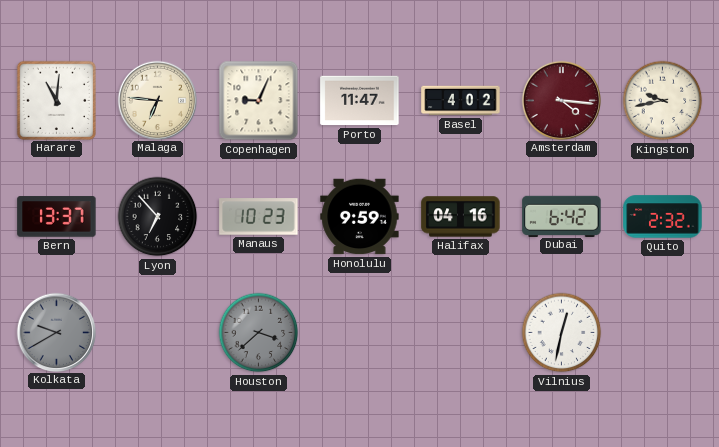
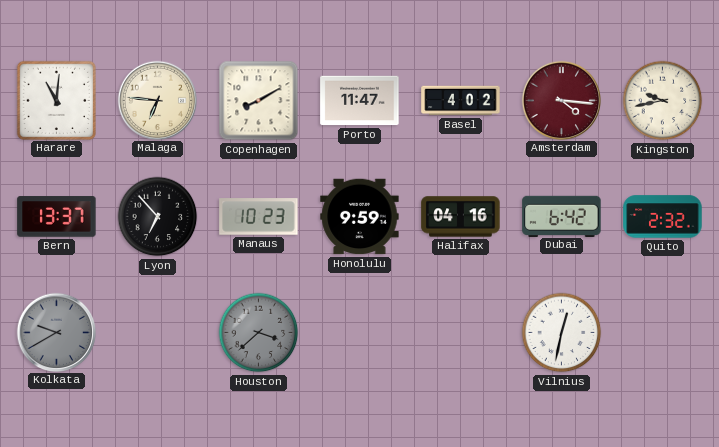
Copenhagen: 9:04 -> 8:10
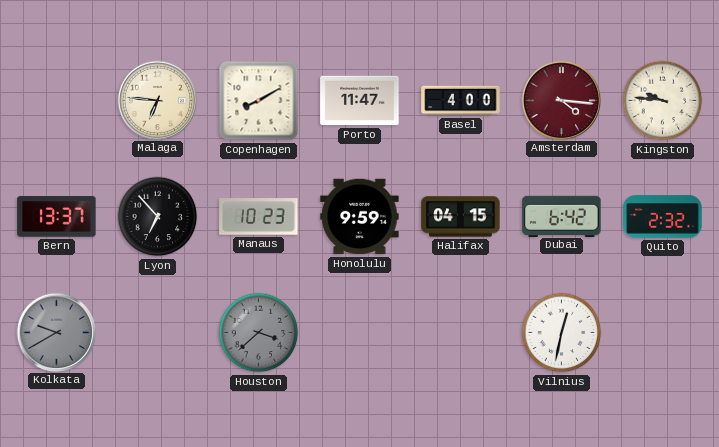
Harare: 11:01 -> none
Basel: 4:02 -> 4:00
Kingston: 9:43 -> 9:46
Halifax: 04:16 -> 04:15
